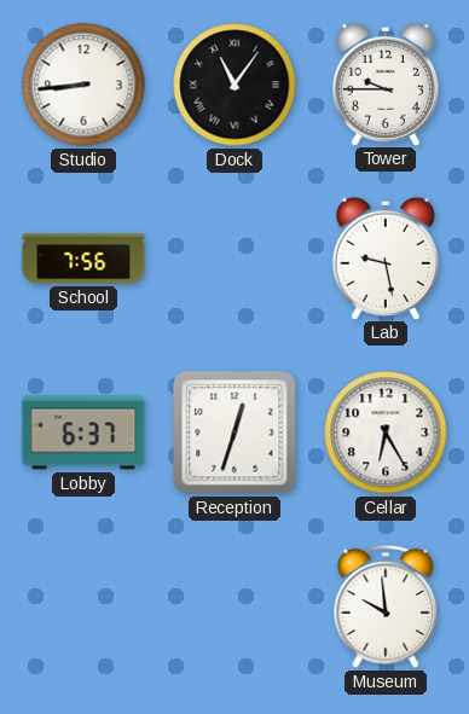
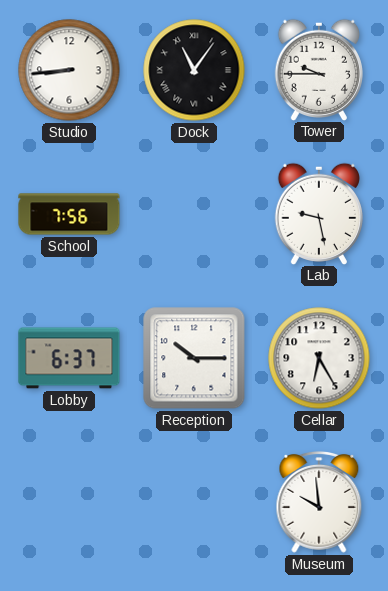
Reception: 12:33 -> 10:15
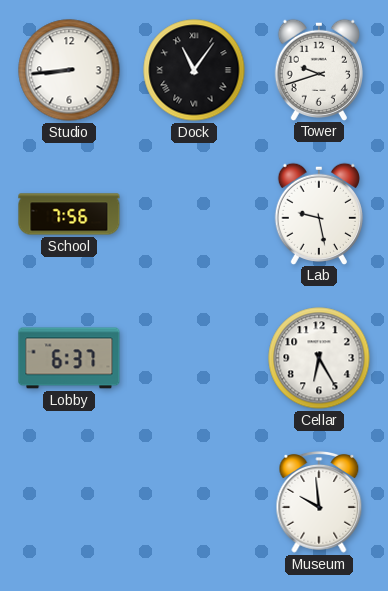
Tower: 9:45 -> 9:42
Reception: 10:15 -> none
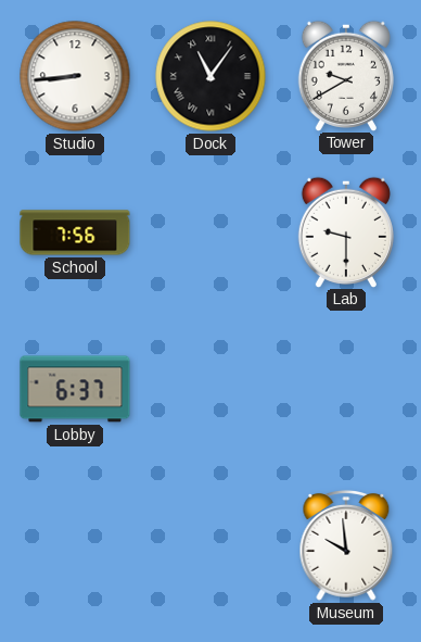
Tower: 9:42 -> 9:40
Lab: 9:28 -> 9:30
Cellar: 6:25 -> none
